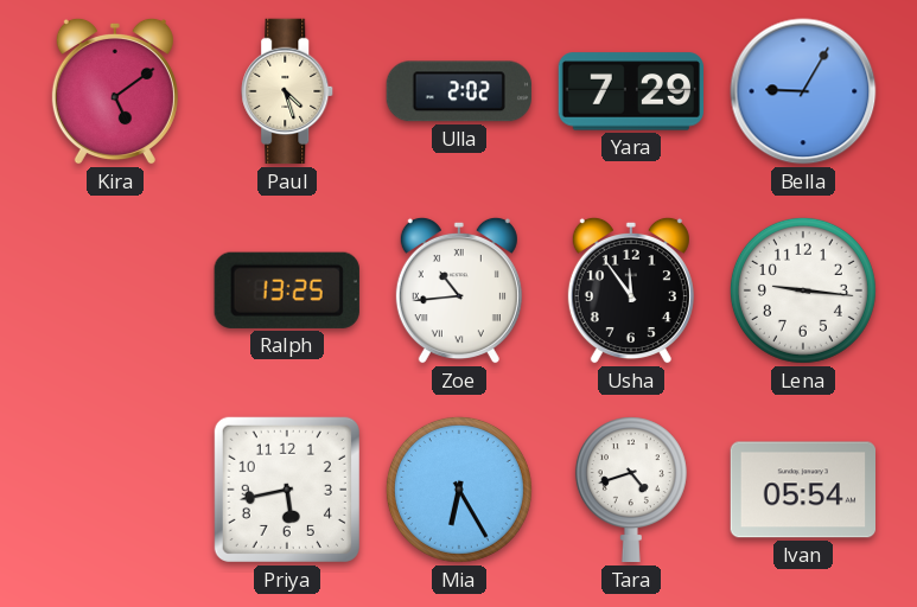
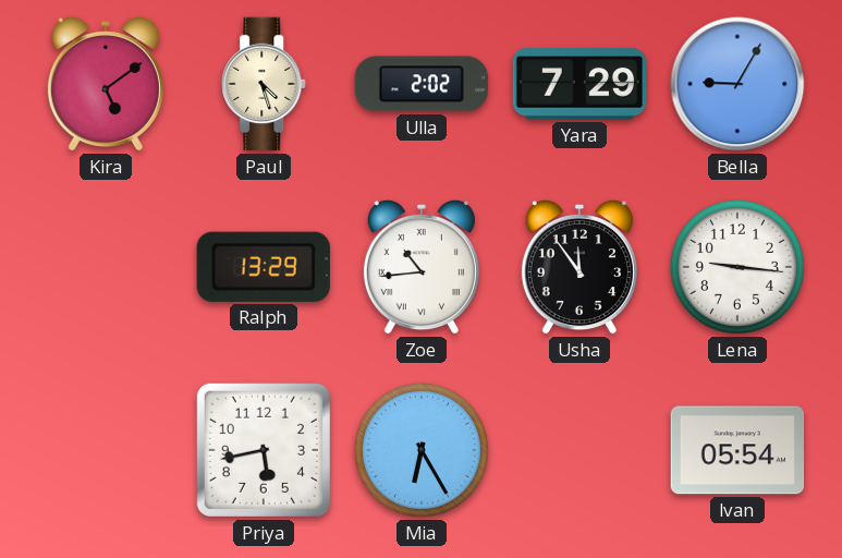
Ralph: 13:25 -> 13:29
Tara: 4:42 -> none
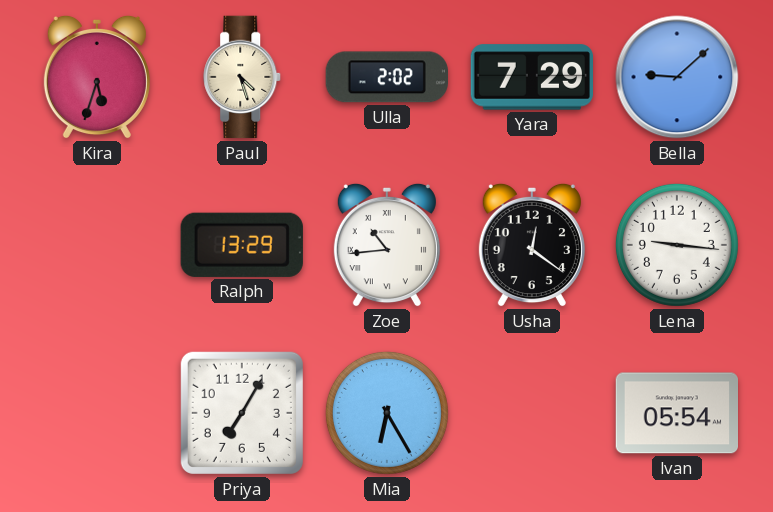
Kira: 5:09 -> 5:33
Bella: 9:05 -> 9:08
Usha: 11:54 -> 12:21
Priya: 5:43 -> 7:05
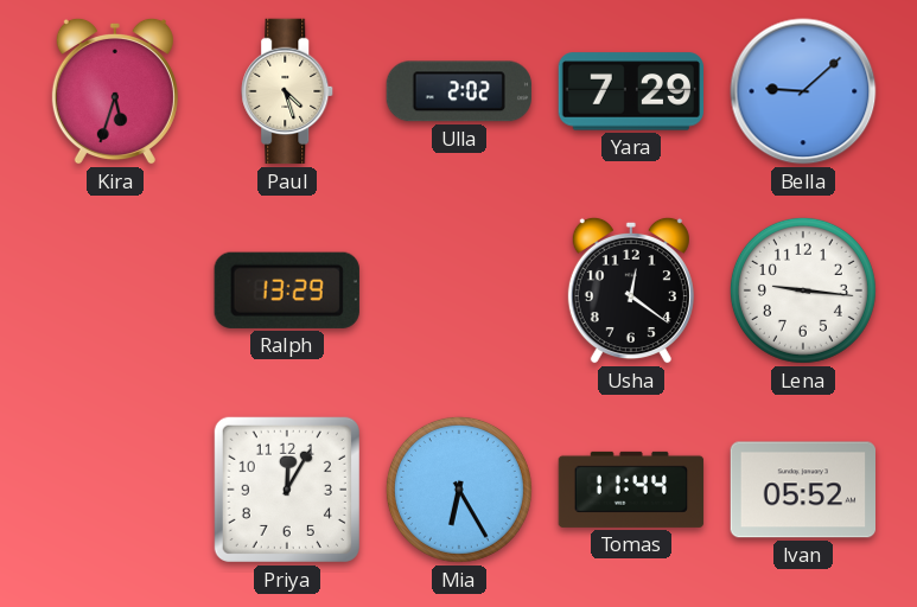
Zoe: 10:44 -> none
Priya: 7:05 -> 12:05
Tomas: none -> 11:44
Ivan: 05:54 -> 05:52
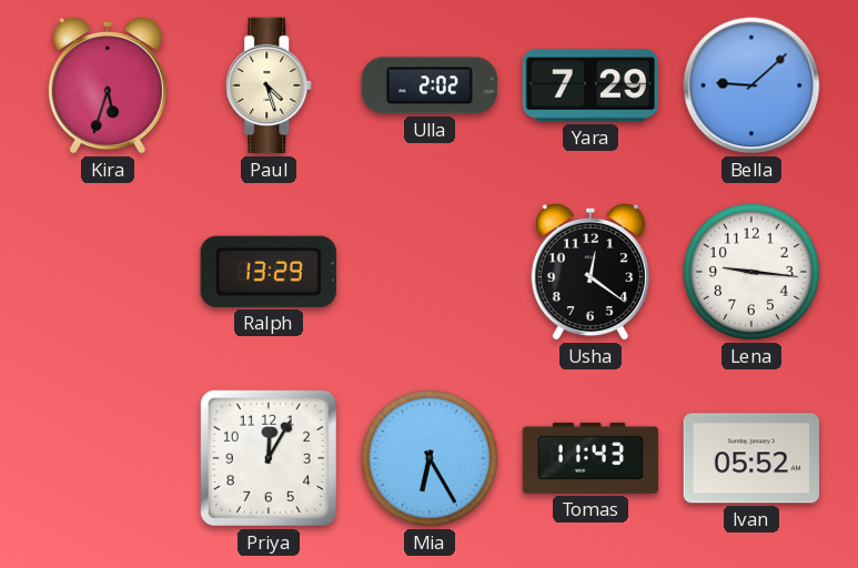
Tomas: 11:44 -> 11:43
